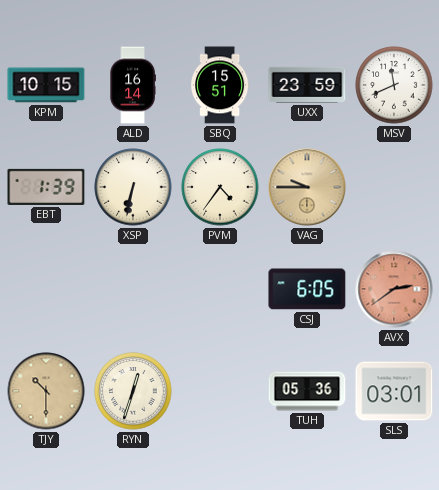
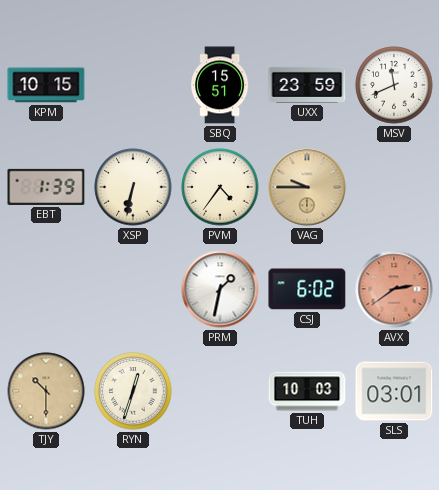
ALD: 16:14 -> none
PRM: none -> 1:32
CSJ: 6:05 -> 6:02
TUH: 05:36 -> 10:03
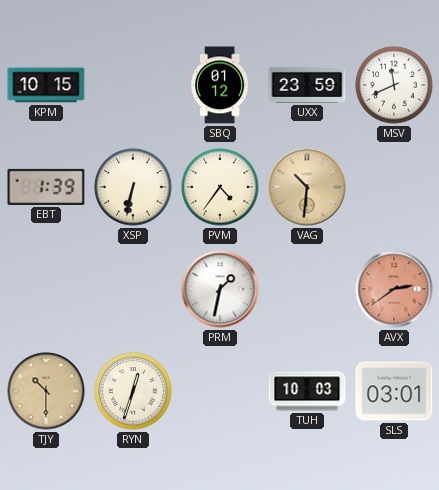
SBQ: 15:51 -> 01:12
VAG: 9:45 -> 10:31
CSJ: 6:02 -> none
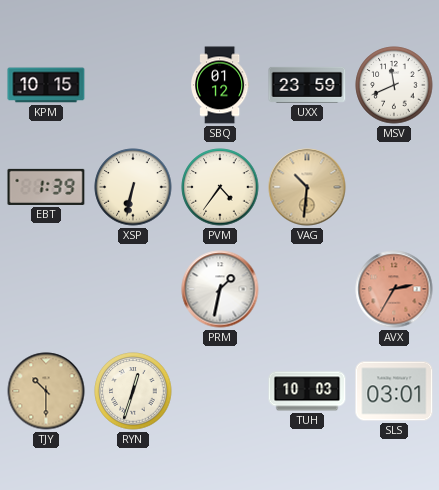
AVX: 2:39 -> 2:35
